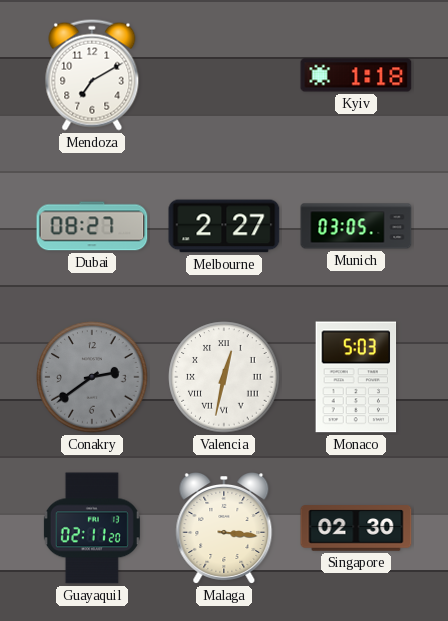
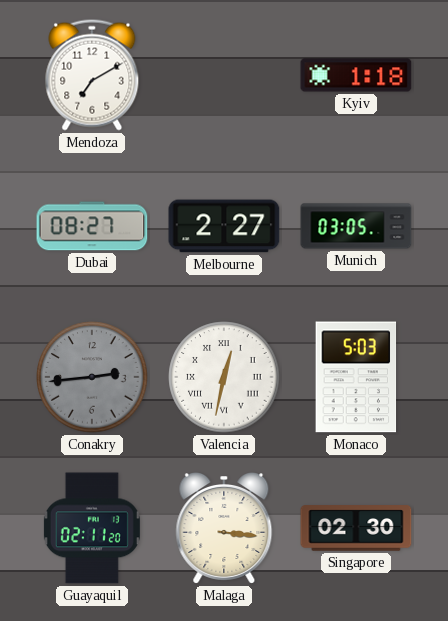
Conakry: 2:39 -> 2:44
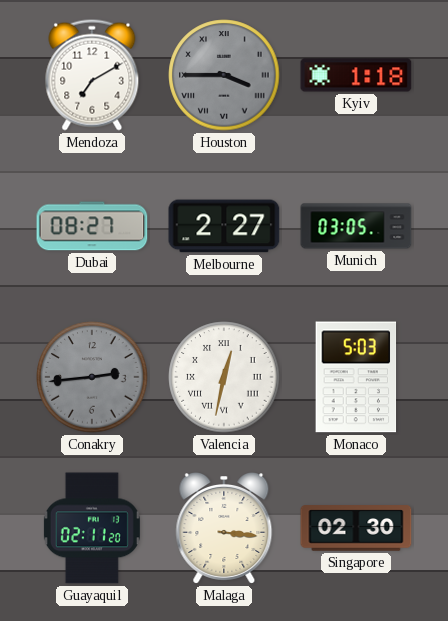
Houston: none -> 3:45
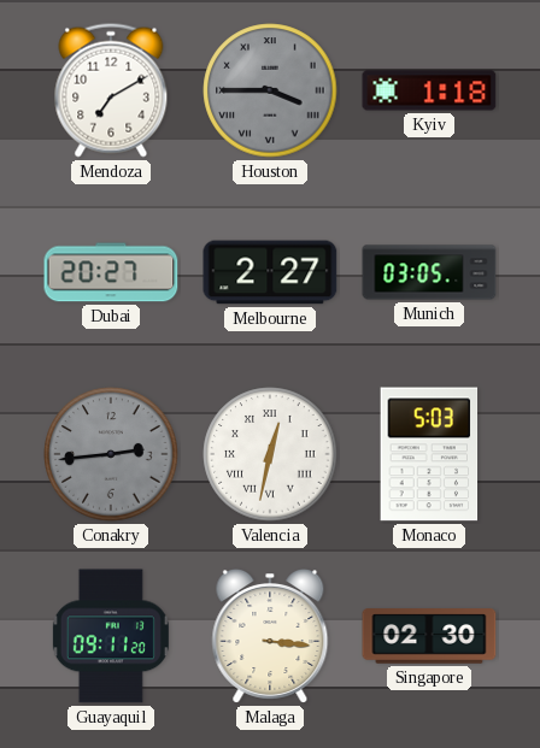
Dubai: 08:27 -> 20:27
Guayaquil: 02:11 -> 09:11
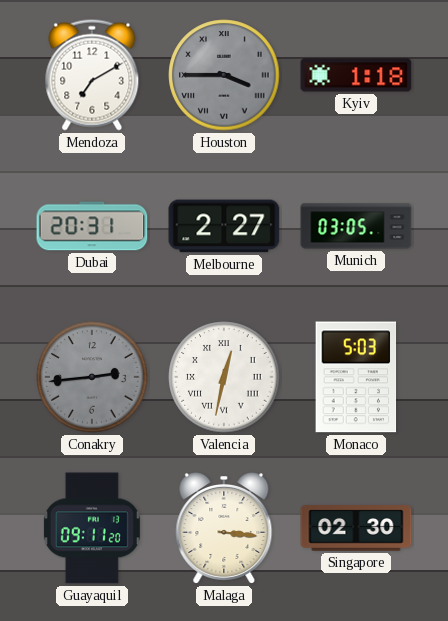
Dubai: 20:27 -> 20:31
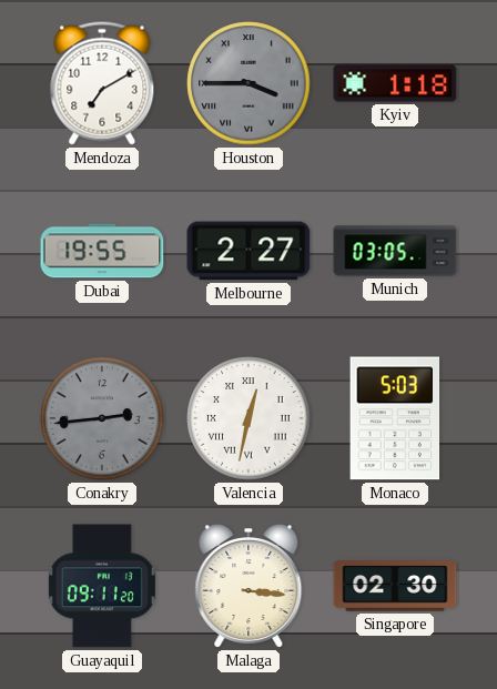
Dubai: 20:31 -> 19:55
